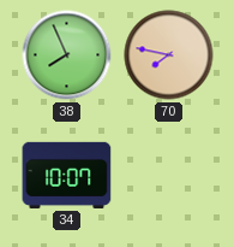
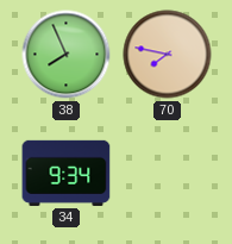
34: 10:07 -> 9:34
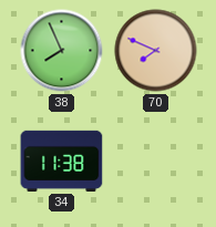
70: 7:47 -> 7:49
34: 9:34 -> 11:38
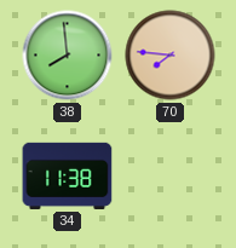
38: 7:56 -> 7:59
70: 7:49 -> 7:46
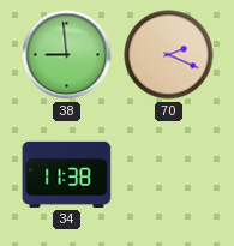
38: 7:59 -> 8:59
70: 7:46 -> 2:19
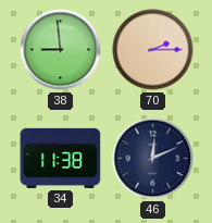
70: 2:19 -> 2:15
46: none -> 12:11
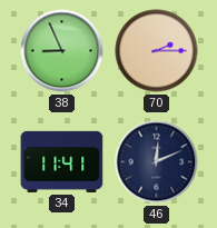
38: 8:59 -> 8:56
34: 11:38 -> 11:41
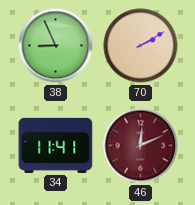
70: 2:15 -> 2:10
46 dial: navy -> burgundy
